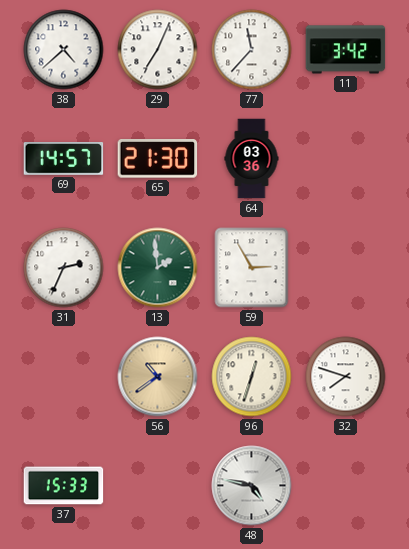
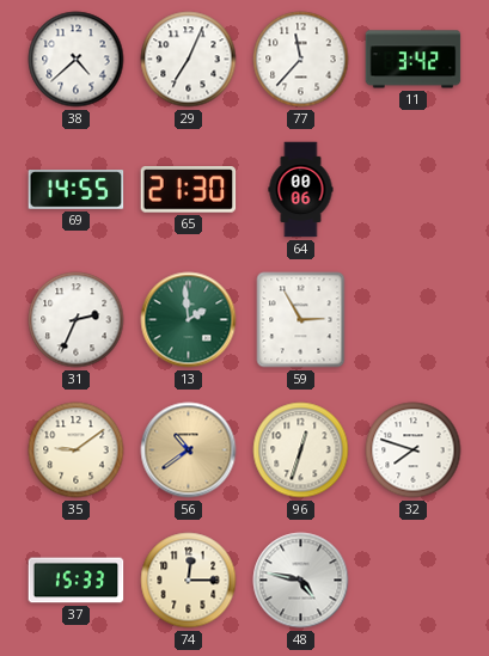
69: 14:57 -> 14:55
64: 03:36 -> 00:06
35: none -> 9:09
74: none -> 12:15
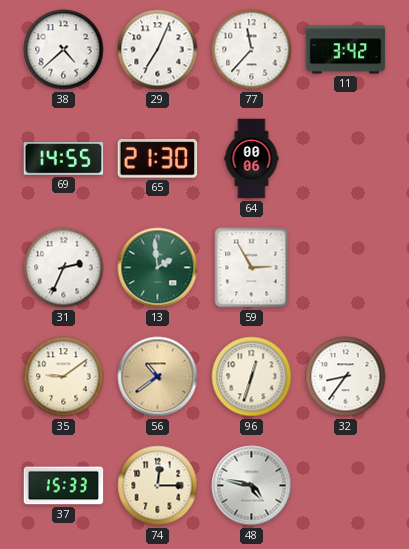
32: 7:48 -> 8:36
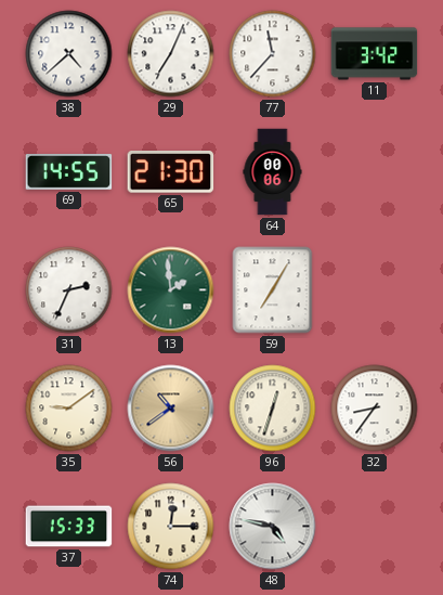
59: 2:55 -> 7:05
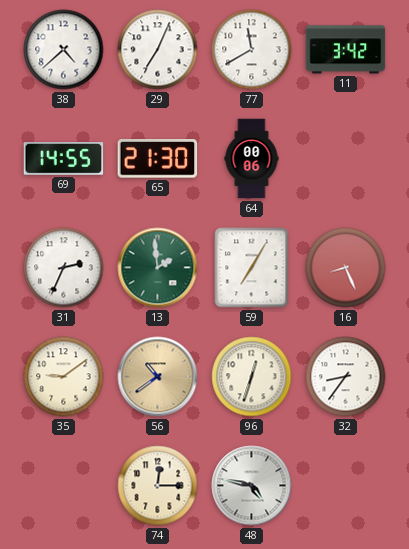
77: 11:37 -> 11:40
16: none -> 8:26
37: 15:33 -> none
